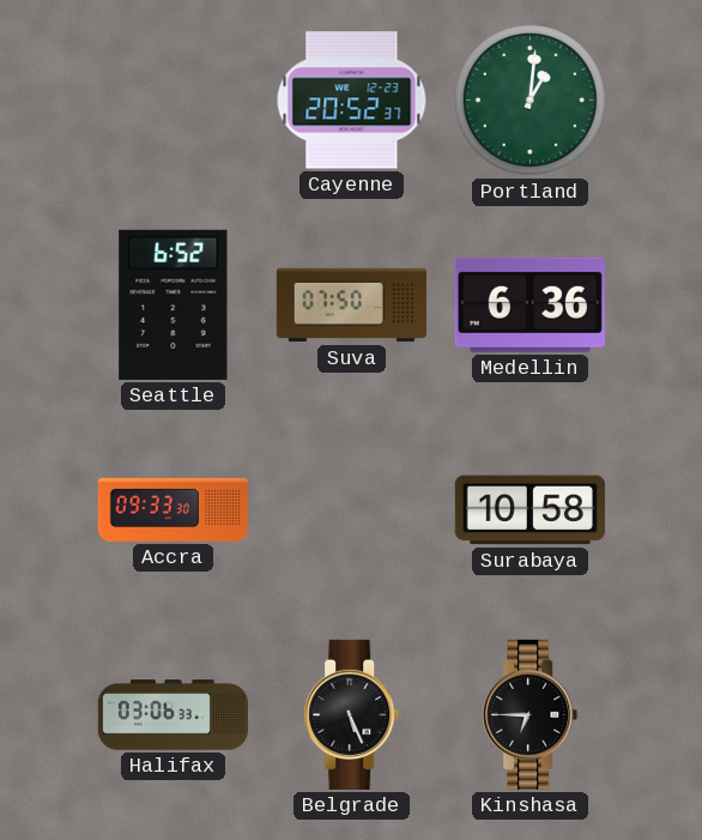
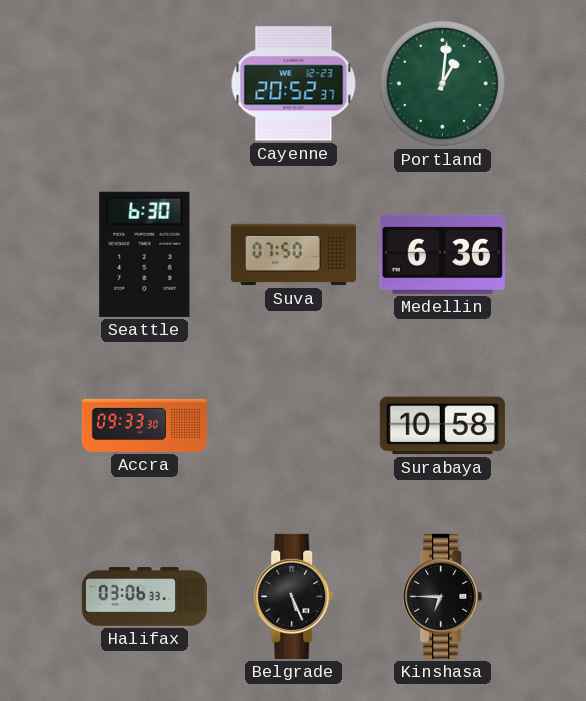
Seattle: 6:52 -> 6:30
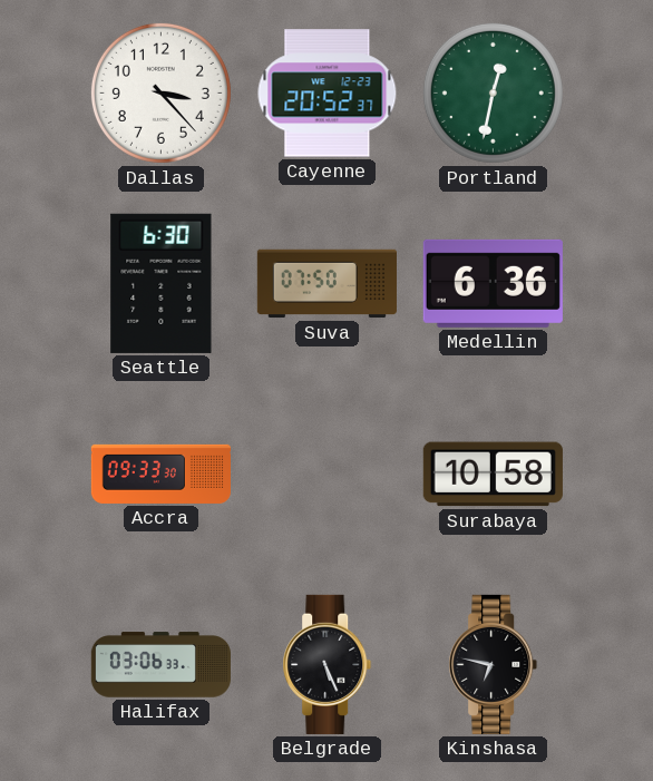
Dallas: none -> 3:23
Portland: 1:01 -> 12:32
Kinshasa: 6:45 -> 6:47
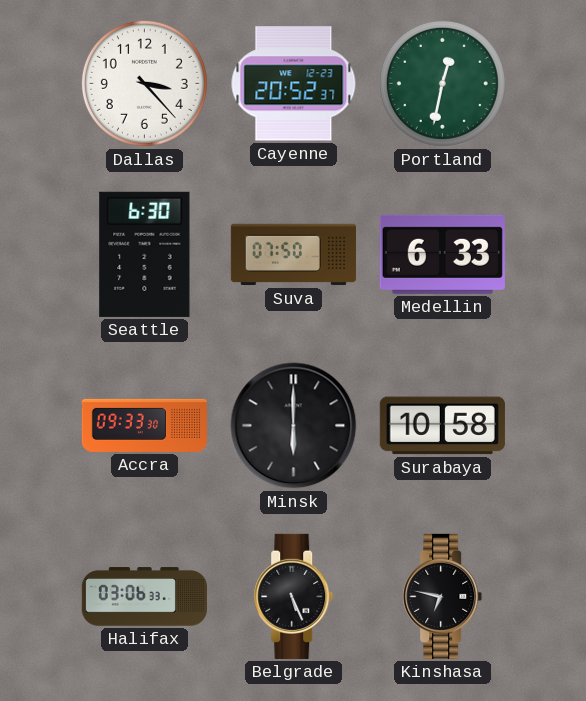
Medellin: 6:36 -> 6:33
Minsk: none -> 6:00
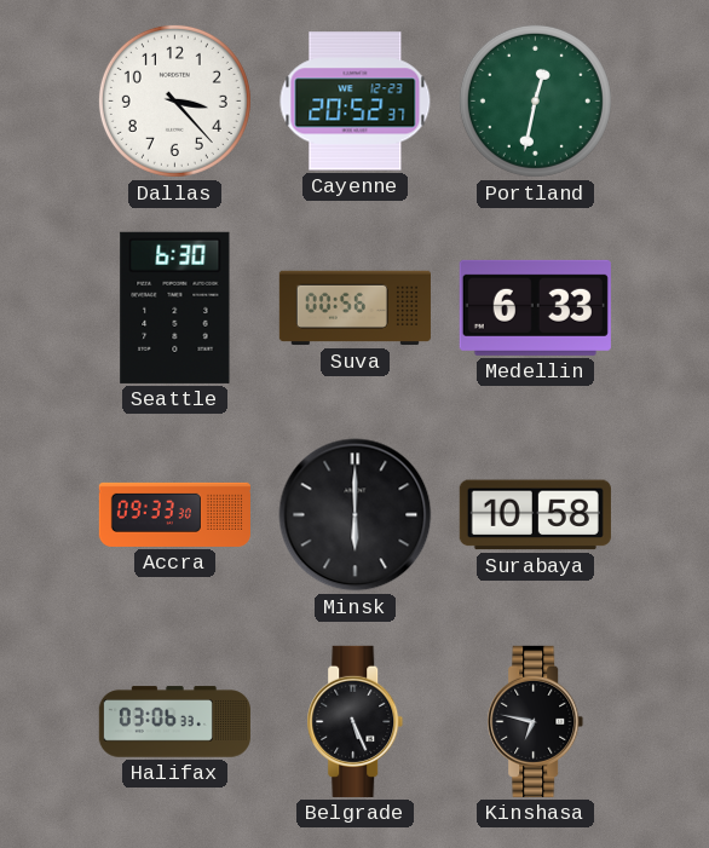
Suva: 07:50 -> 00:56
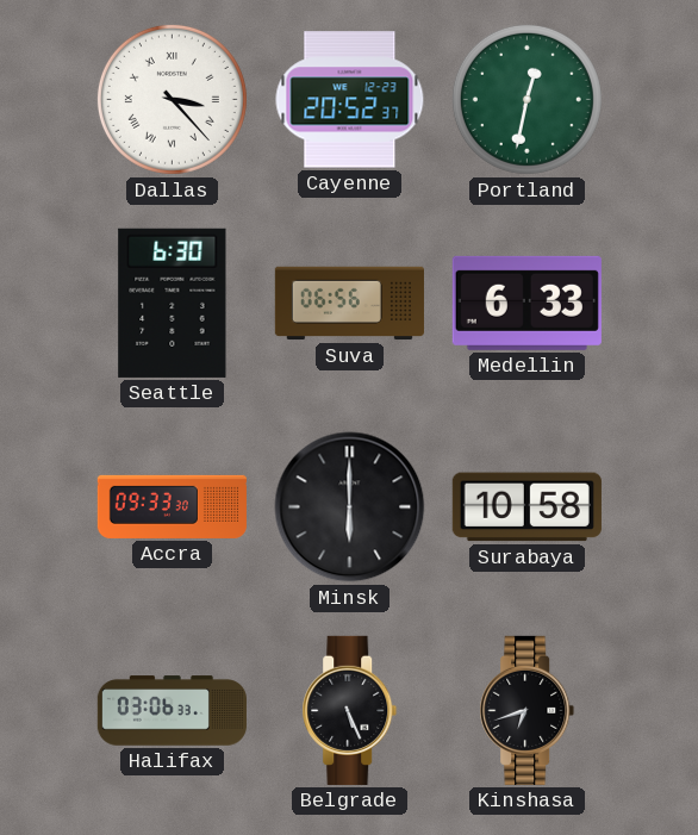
Dallas numerals: Arabic -> Roman
Suva: 00:56 -> 06:56
Kinshasa: 6:47 -> 6:42
